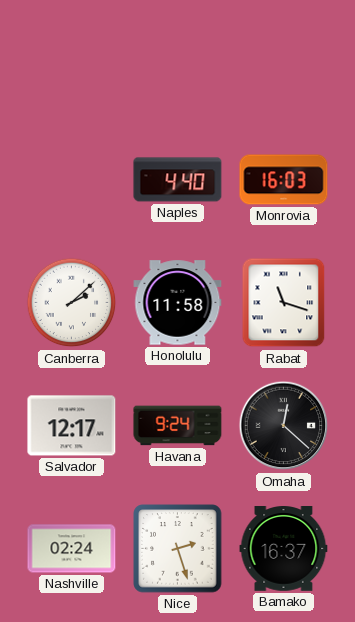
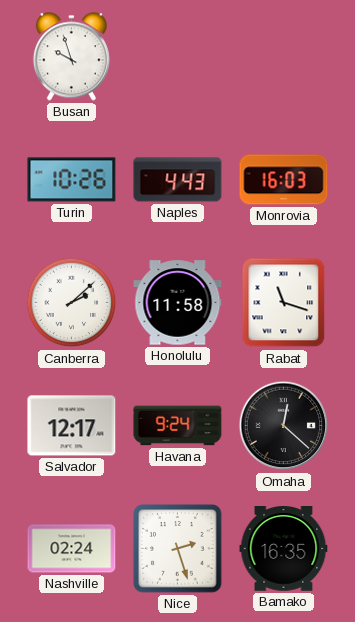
Busan: none -> 9:57
Turin: none -> 10:26
Naples: 4:40 -> 4:43
Bamako: 16:37 -> 16:35
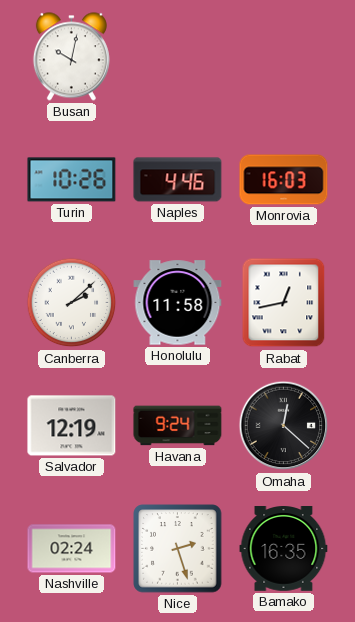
Busan: 9:57 -> 10:02
Naples: 4:43 -> 4:46
Rabat: 11:18 -> 12:43
Salvador: 12:17 -> 12:19
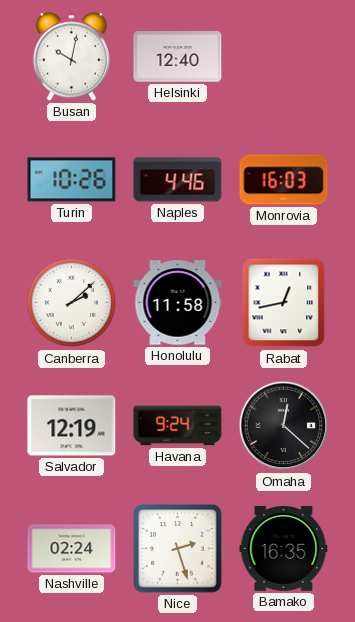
Helsinki: none -> 12:40
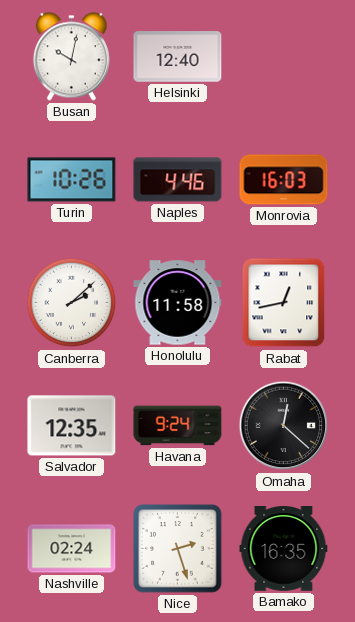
Salvador: 12:19 -> 12:35
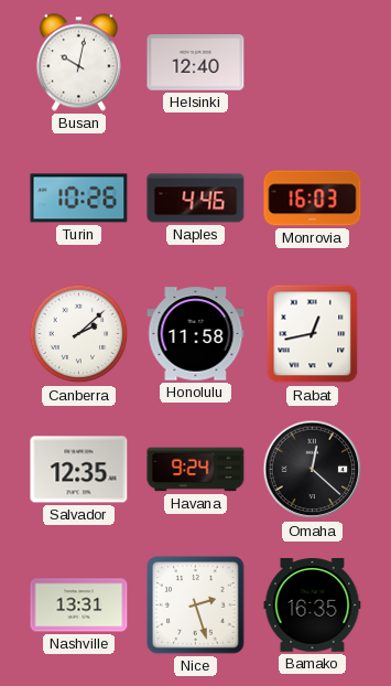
Nashville: 02:24 -> 13:31
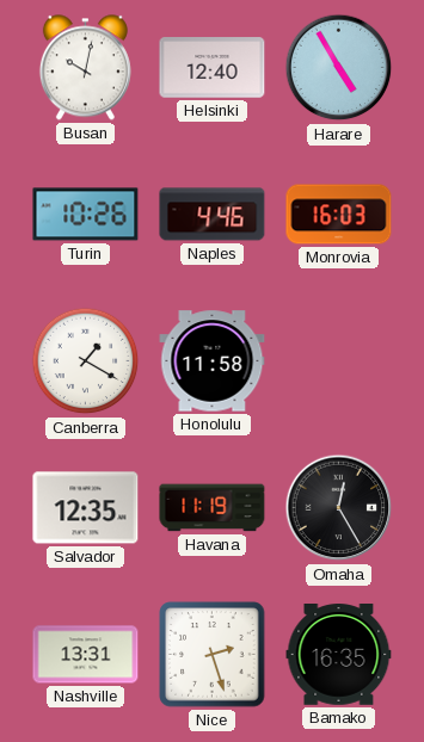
Harare: none -> 4:55
Canberra: 2:08 -> 1:20
Rabat: 12:43 -> none
Havana: 9:24 -> 11:19
Omaha: 12:22 -> 12:25
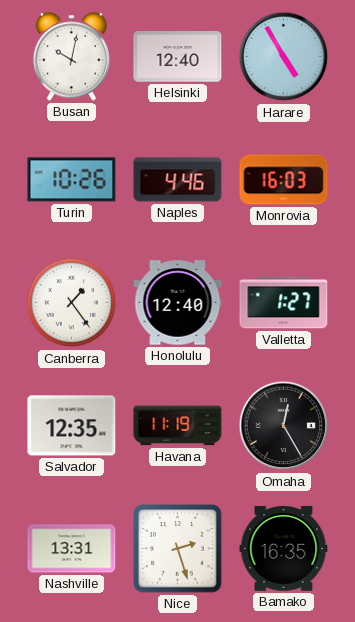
Canberra: 1:20 -> 1:24
Honolulu: 11:58 -> 12:40
Valletta: none -> 1:27
